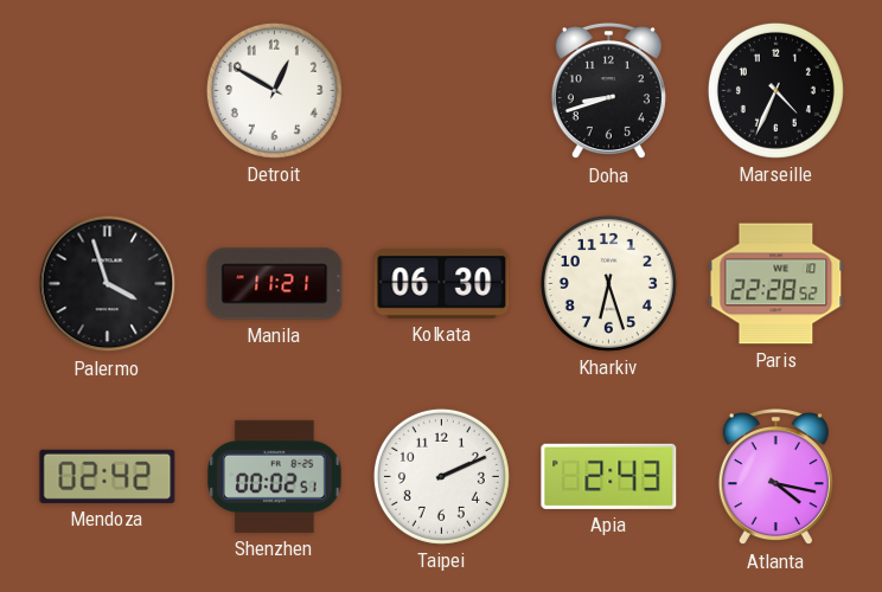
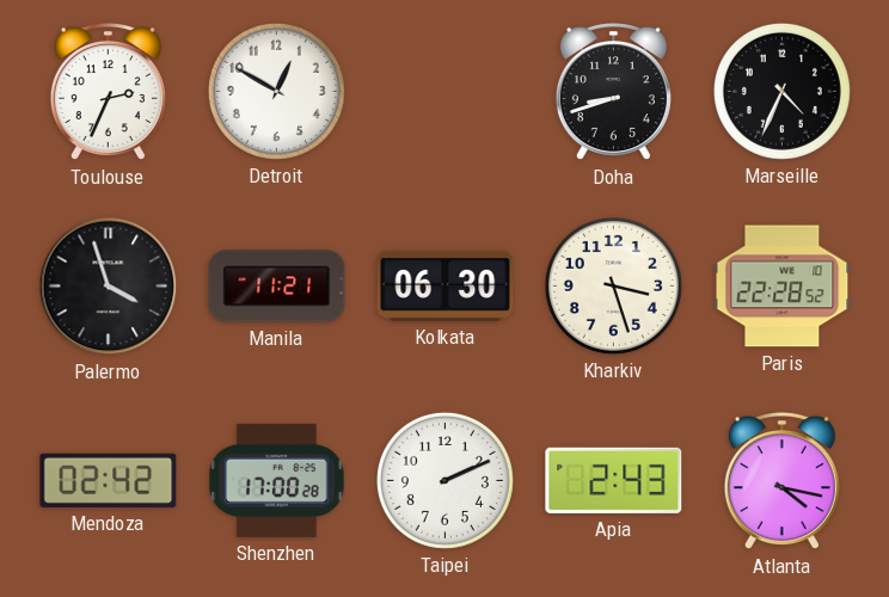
Toulouse: none -> 2:34
Kharkiv: 6:27 -> 3:27
Shenzhen: 00:02 -> 17:00
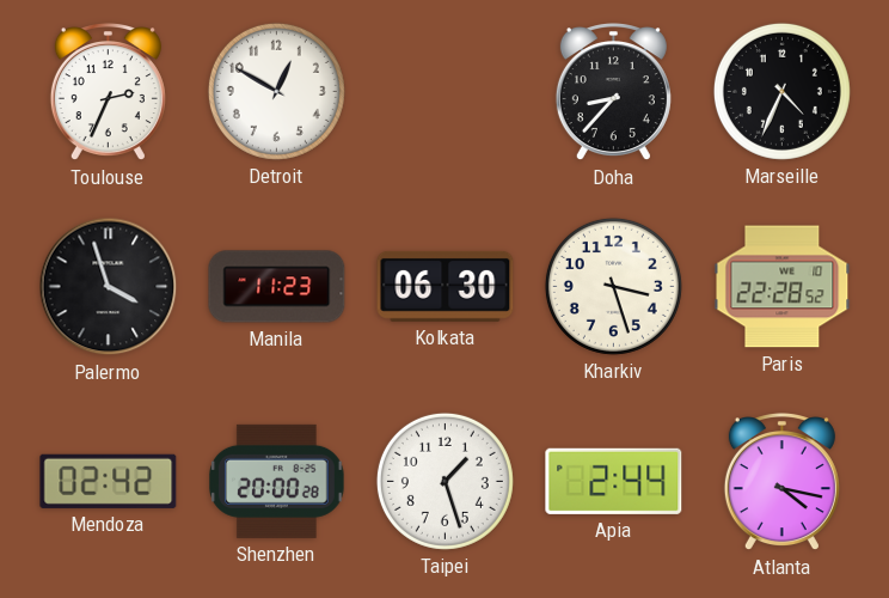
Doha: 8:42 -> 8:37
Manila: 11:21 -> 11:23
Shenzhen: 17:00 -> 20:00
Taipei: 2:11 -> 1:27
Apia: 2:43 -> 2:44
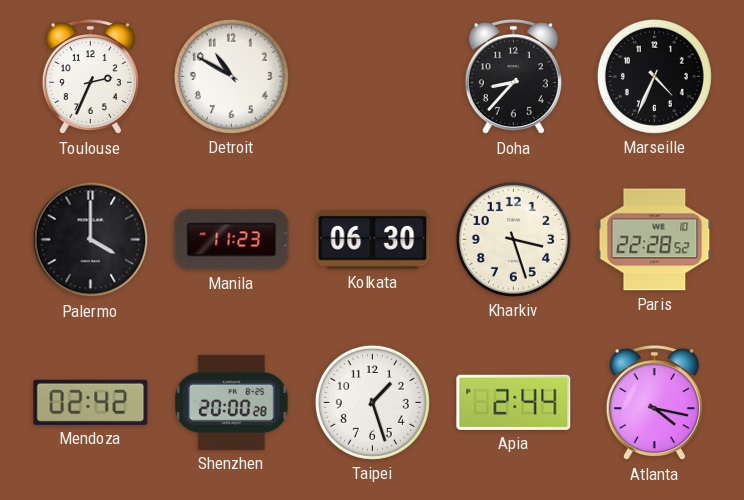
Detroit: 12:50 -> 10:50
Palermo: 3:57 -> 4:00
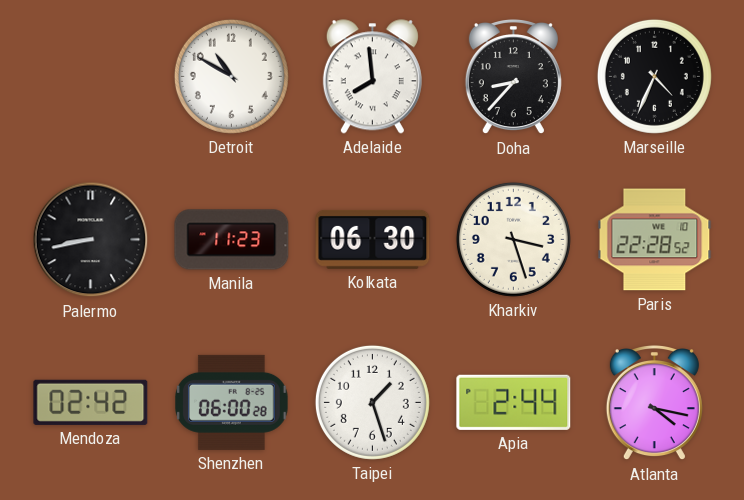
Toulouse: 2:34 -> none
Adelaide: none -> 7:59
Palermo: 4:00 -> 8:43
Shenzhen: 20:00 -> 06:00
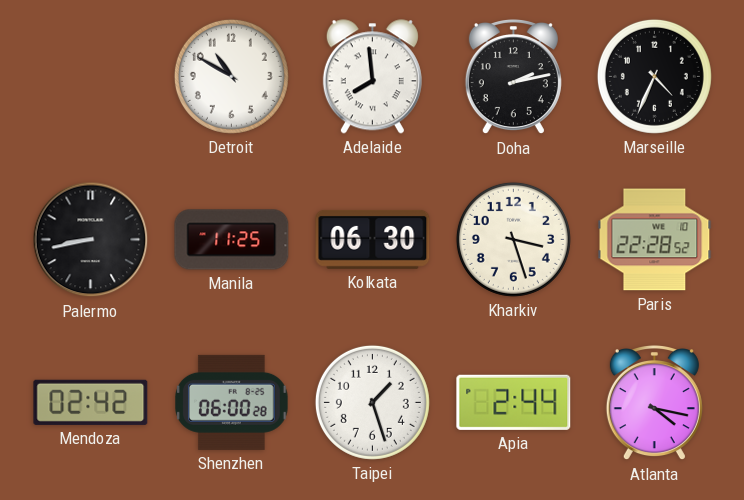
Doha: 8:37 -> 2:13
Manila: 11:23 -> 11:25
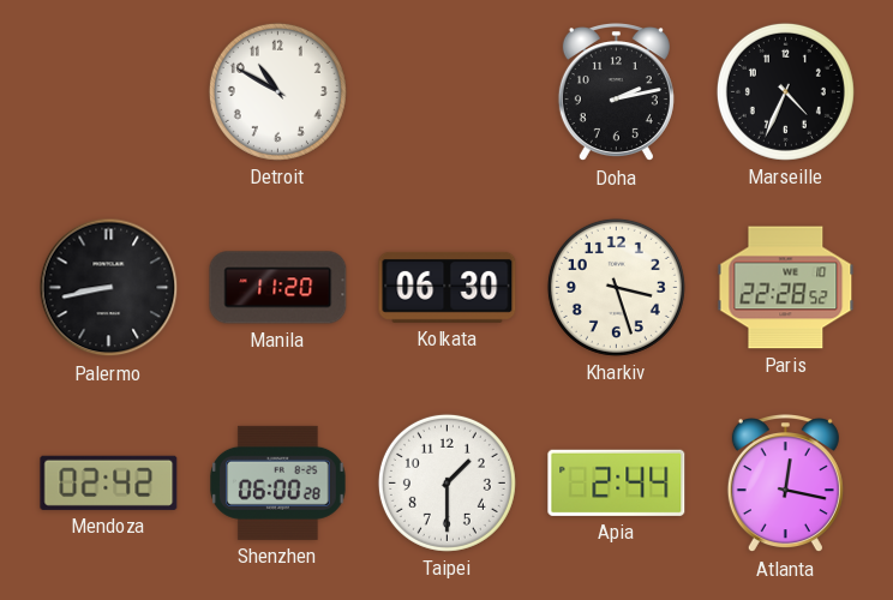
Adelaide: 7:59 -> none
Manila: 11:25 -> 11:20
Taipei: 1:27 -> 1:30
Atlanta: 4:17 -> 12:17
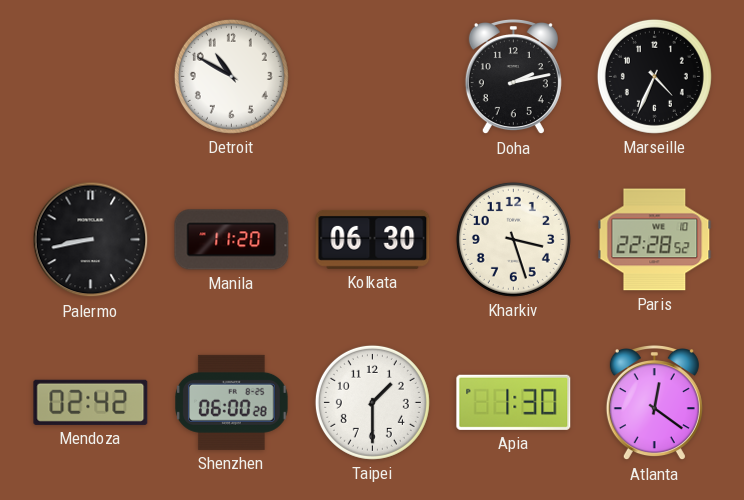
Apia: 2:44 -> 1:30
Atlanta: 12:17 -> 12:21
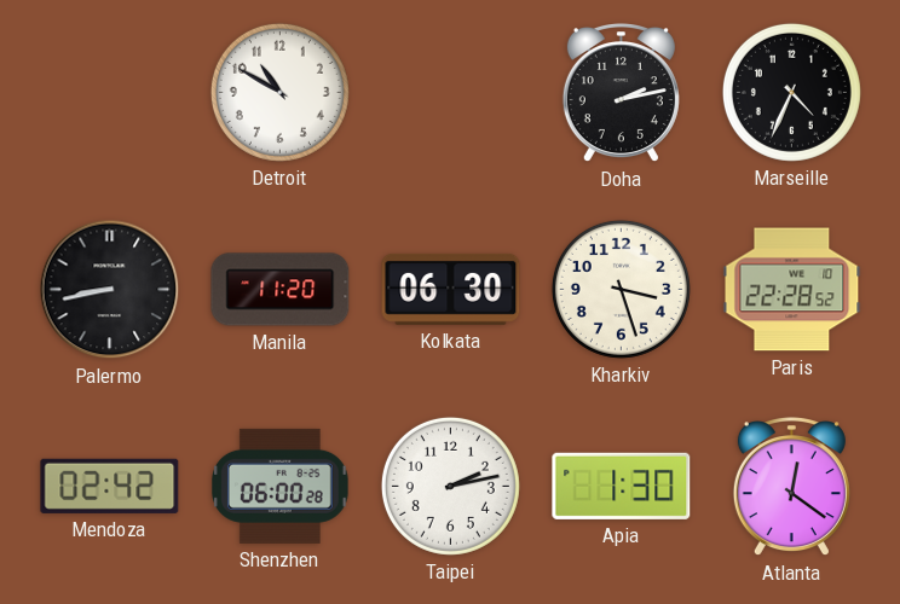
Taipei: 1:30 -> 2:13
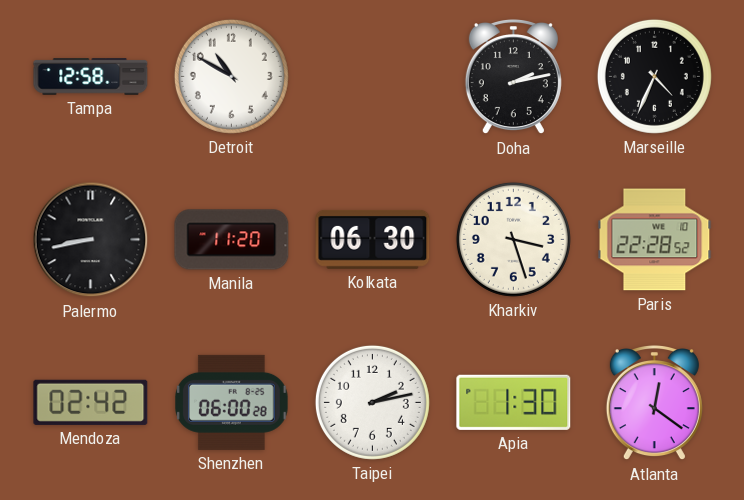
Tampa: none -> 12:58
